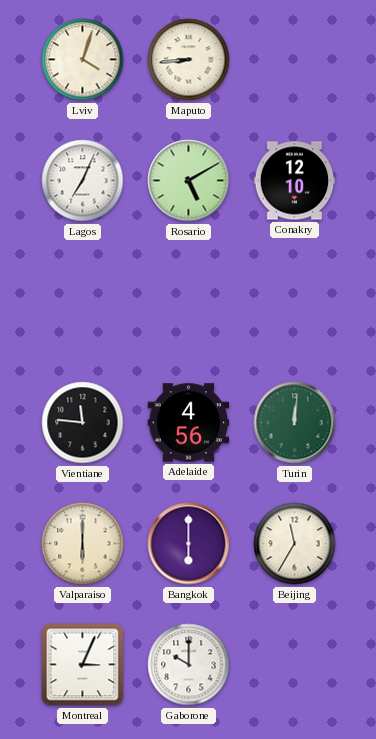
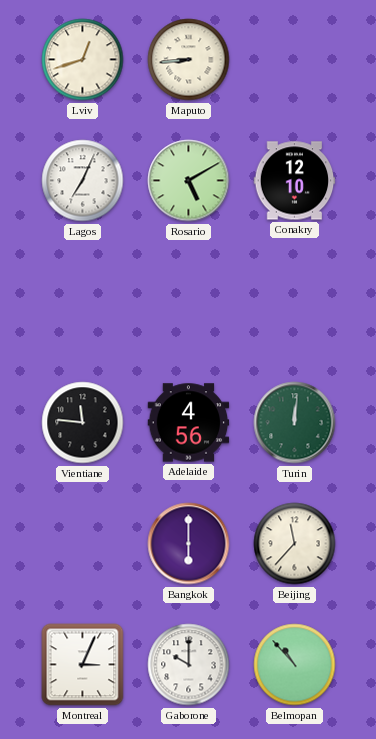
Lviv: 4:03 -> 12:42
Valparaiso: 6:00 -> none
Beijing: 11:35 -> 11:37
Belmopan: none -> 10:53
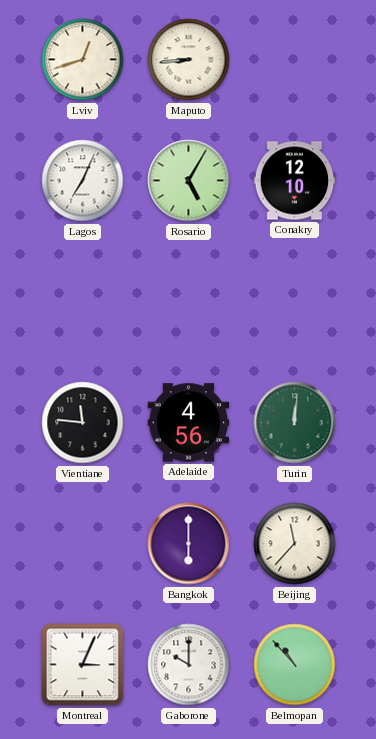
Rosario: 5:10 -> 5:05
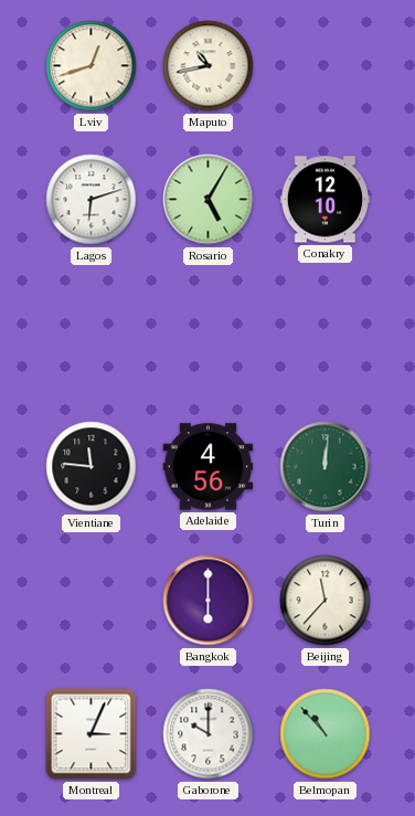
Maputo: 8:44 -> 10:43
Lagos: 7:04 -> 6:12
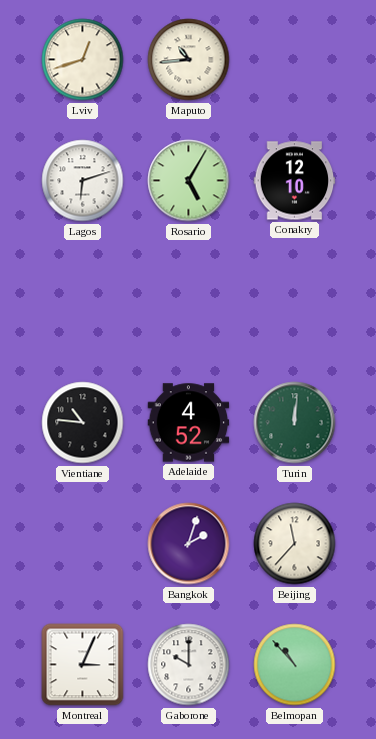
Maputo: 10:43 -> 10:44
Vientiane: 11:46 -> 10:46
Adelaide: 4:56 -> 4:52
Bangkok: 6:00 -> 2:03
